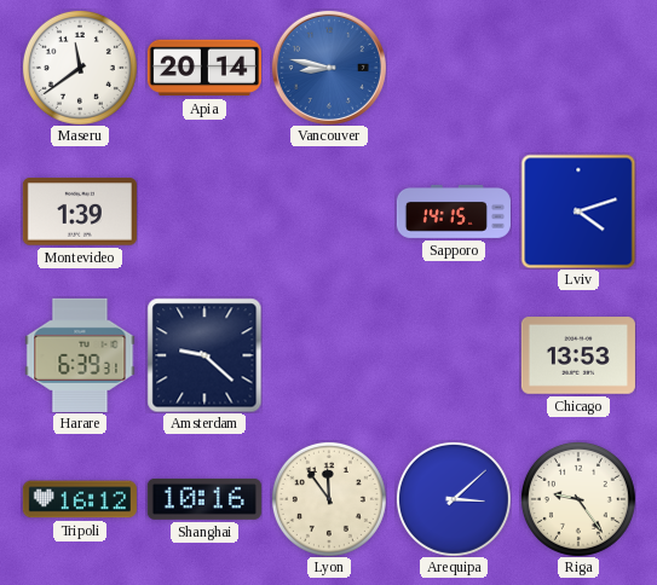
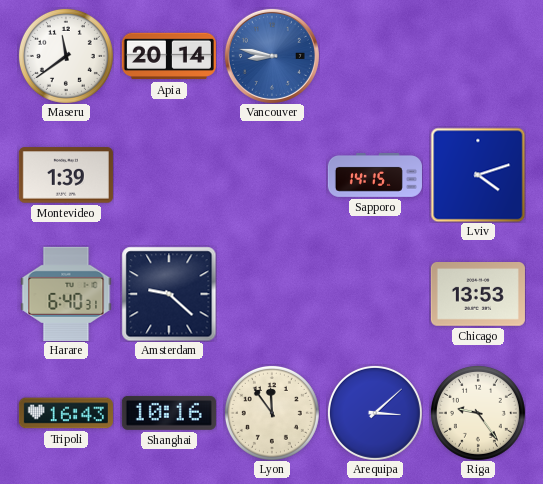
Harare: 6:39 -> 6:40
Tripoli: 16:12 -> 16:43
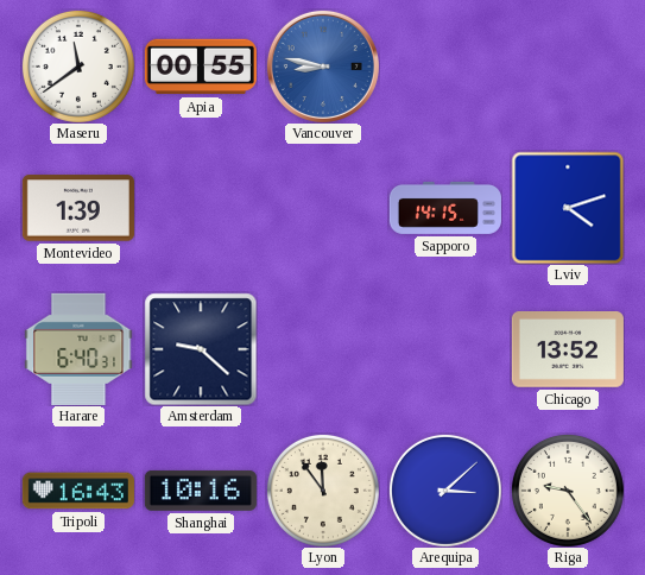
Apia: 20:14 -> 00:55
Chicago: 13:53 -> 13:52
